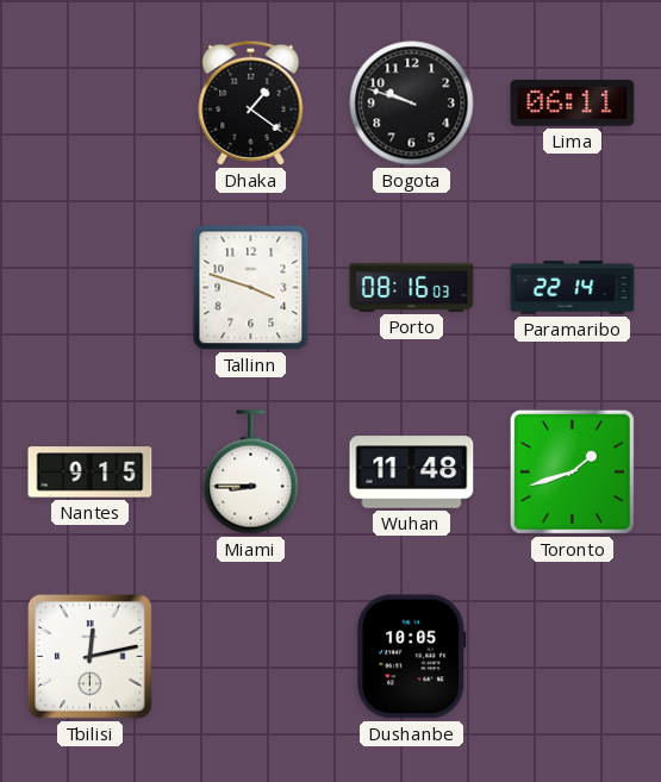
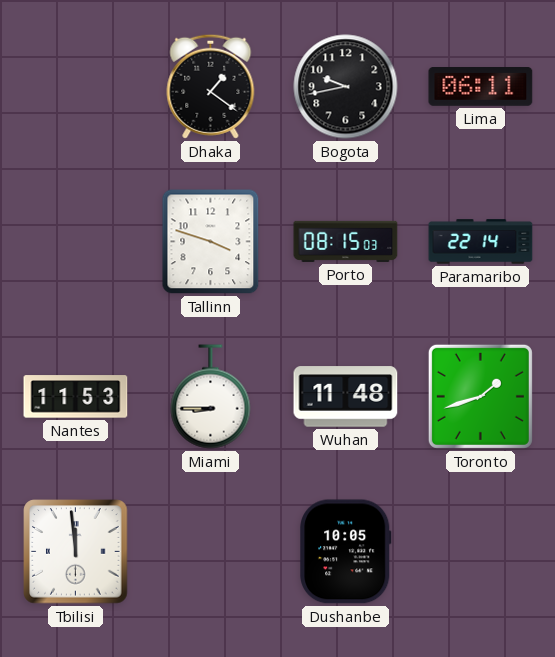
Bogota: 9:48 -> 9:43
Porto: 08:16 -> 08:15
Nantes: 9:15 -> 11:53
Tbilisi: 12:13 -> 11:59
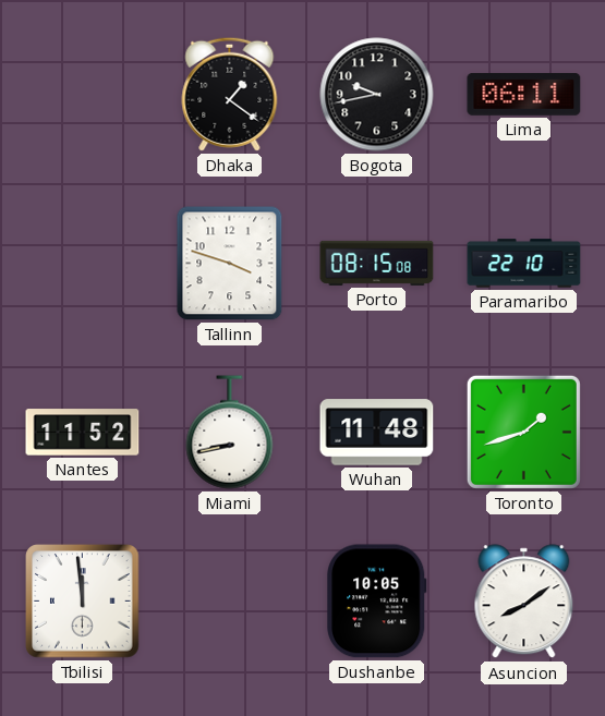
Porto: 08:15:03 -> 08:15:08
Paramaribo: 22:14 -> 22:10
Nantes: 11:53 -> 11:52
Miami: 8:45 -> 8:43
Asuncion: none -> 8:09
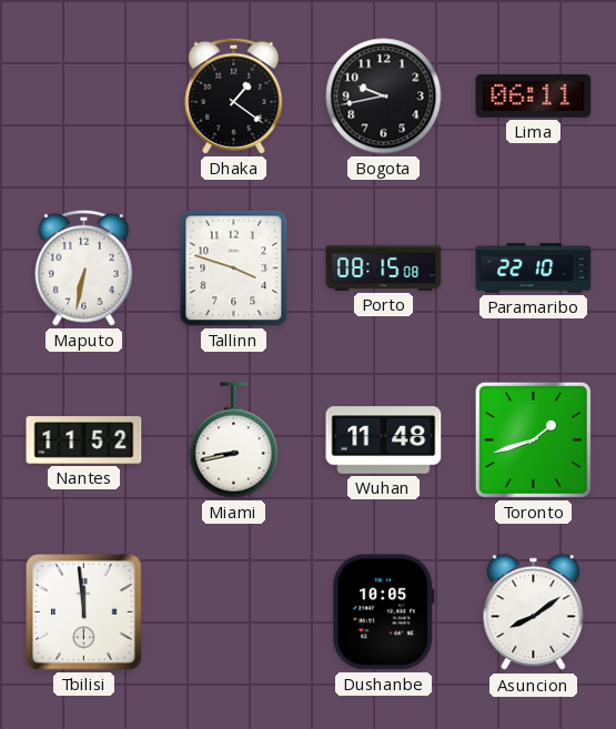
Maputo: none -> 6:32
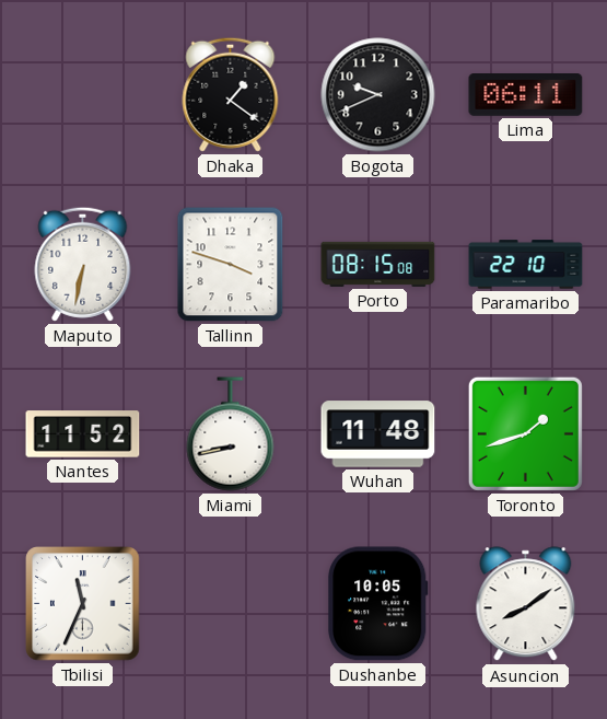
Bogota: 9:43 -> 9:41
Tbilisi: 11:59 -> 11:34
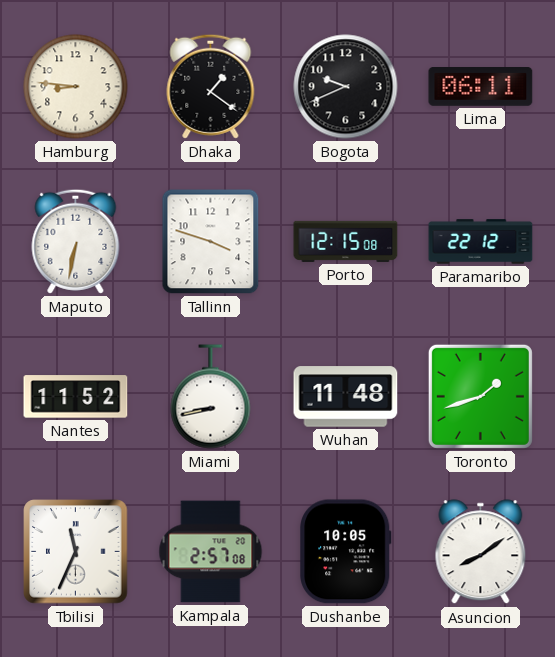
Hamburg: none -> 8:46
Porto: 08:15 -> 12:15
Paramaribo: 22:10 -> 22:12
Kampala: none -> 2:57
